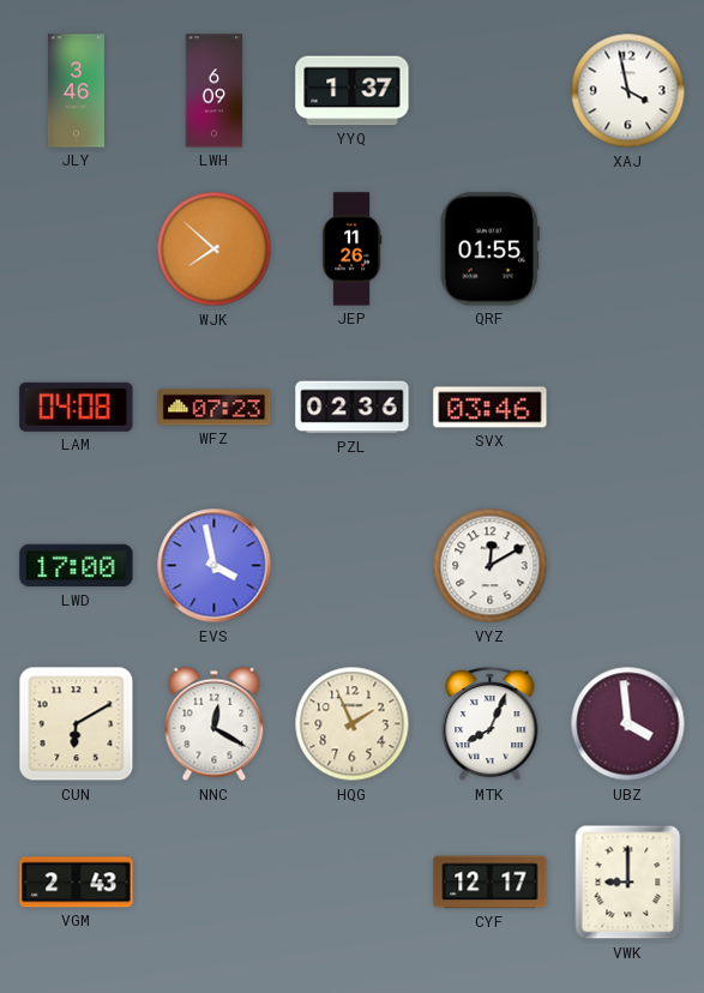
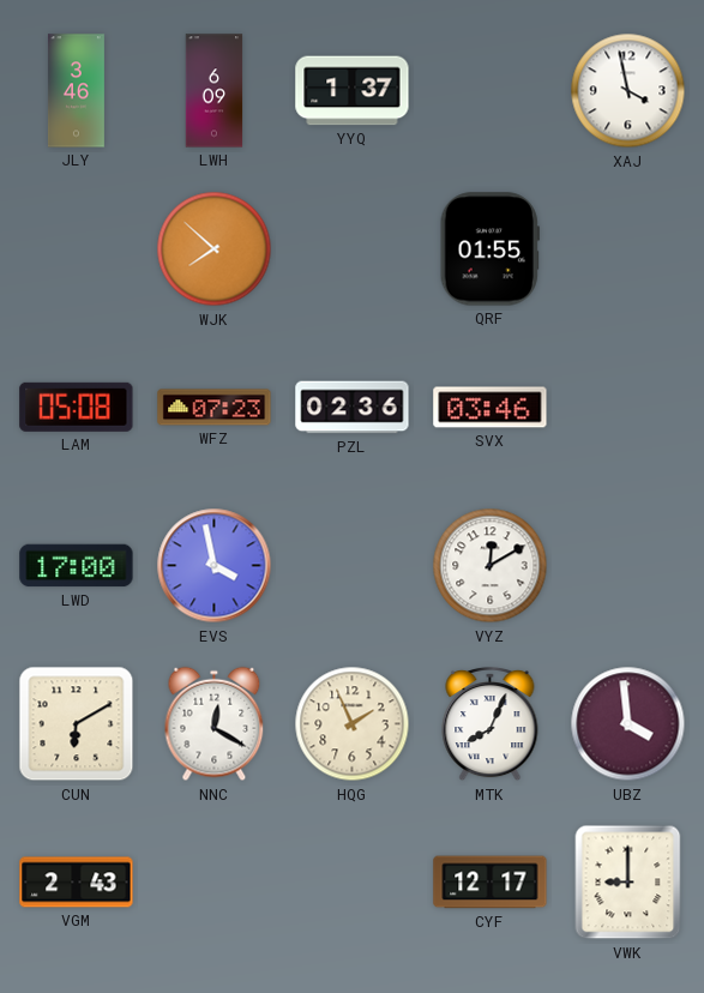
JEP: 11:26 -> none
LAM: 04:08 -> 05:08
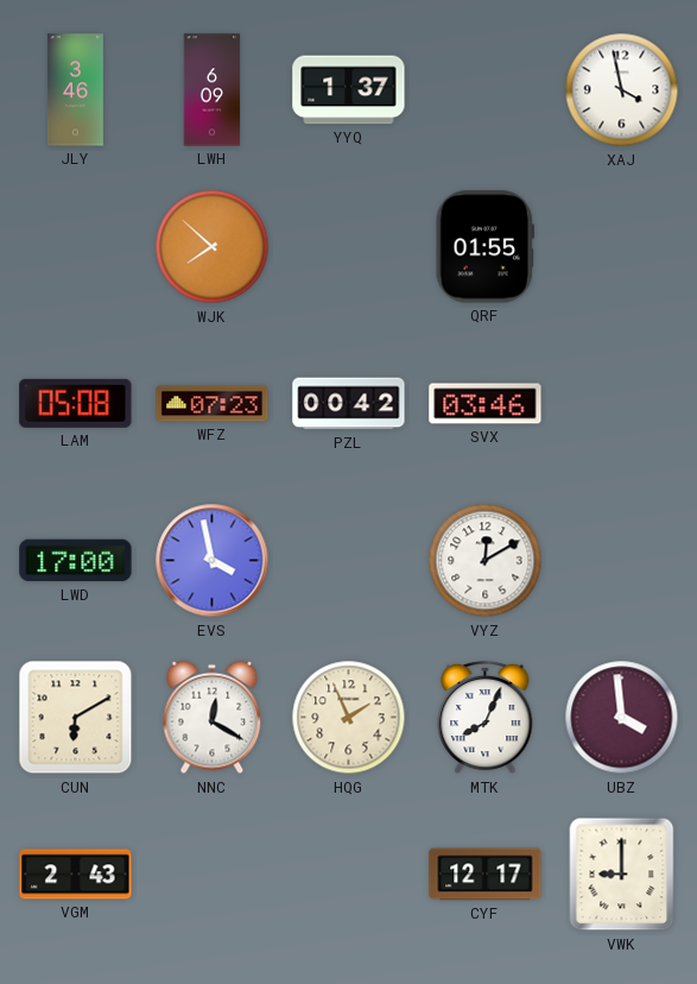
PZL: 02:36 -> 00:42
